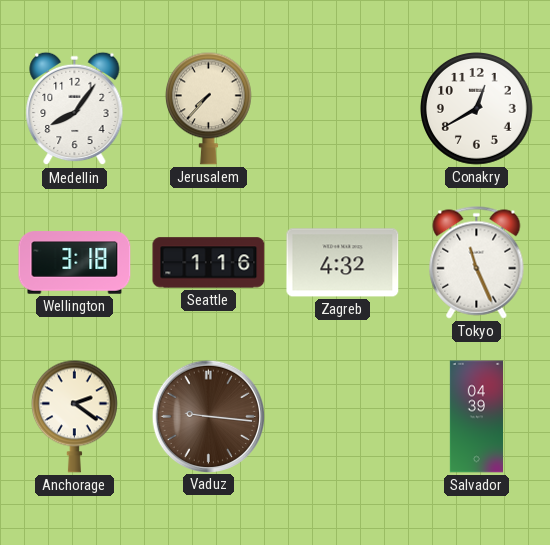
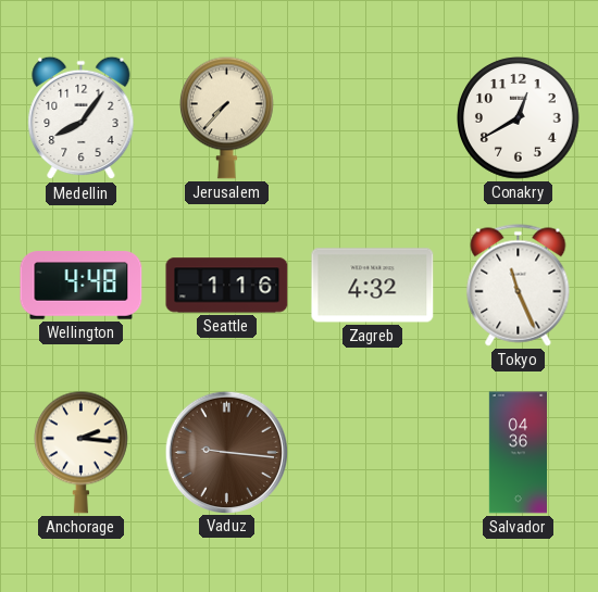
Wellington: 3:18 -> 4:48
Anchorage: 2:21 -> 2:16
Salvador: 04:39 -> 04:36
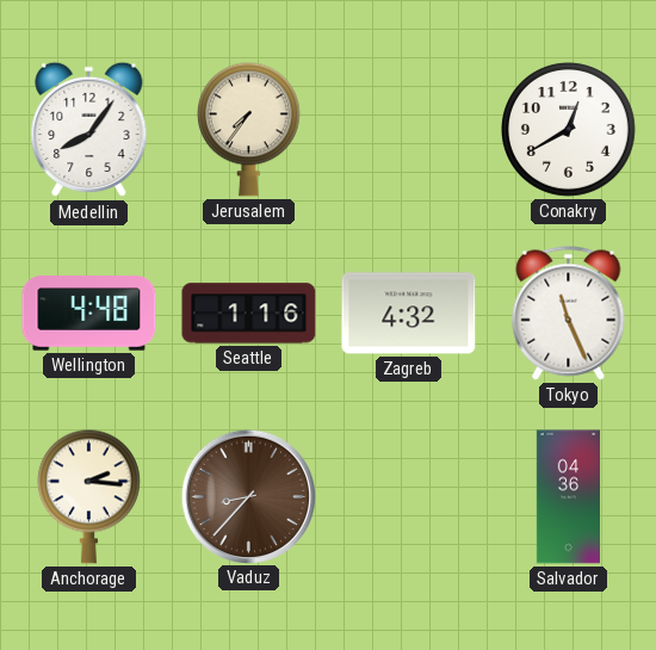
Jerusalem: 7:37 -> 7:36
Vaduz: 9:16 -> 8:37
